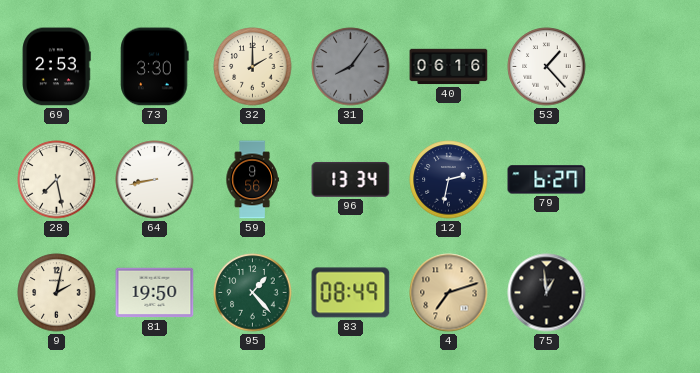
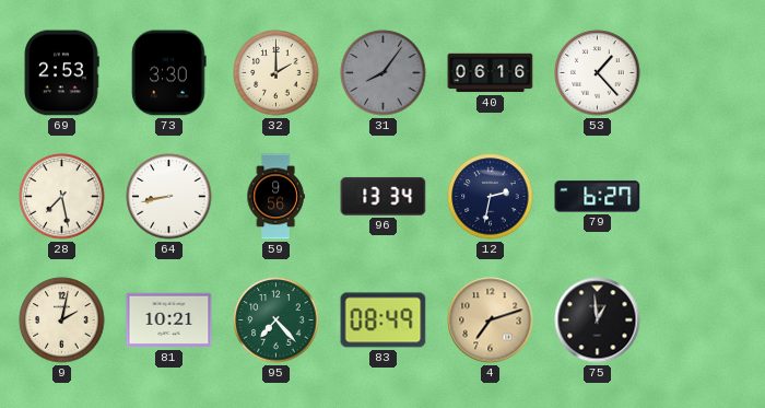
81: 19:50 -> 10:21
95: 1:23 -> 7:23
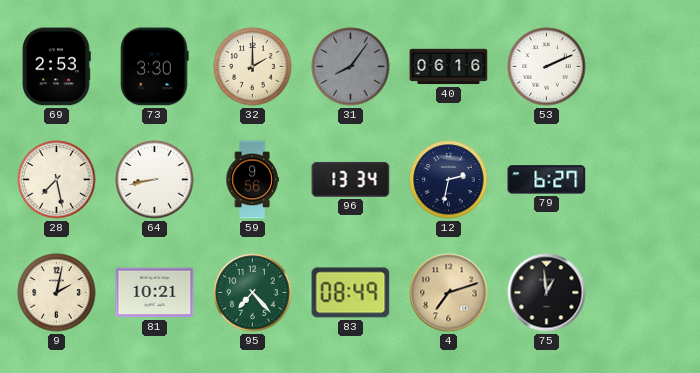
53: 1:23 -> 2:11
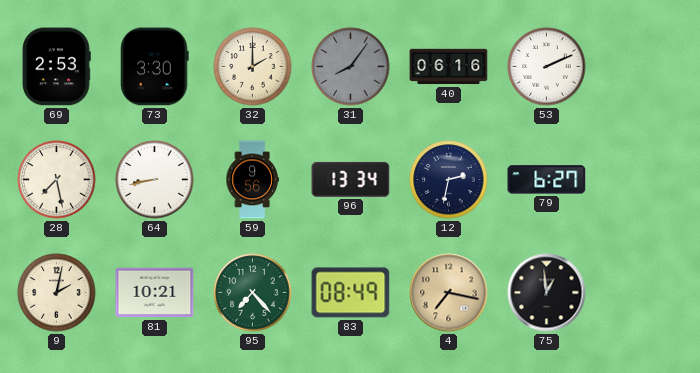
4: 7:12 -> 7:17
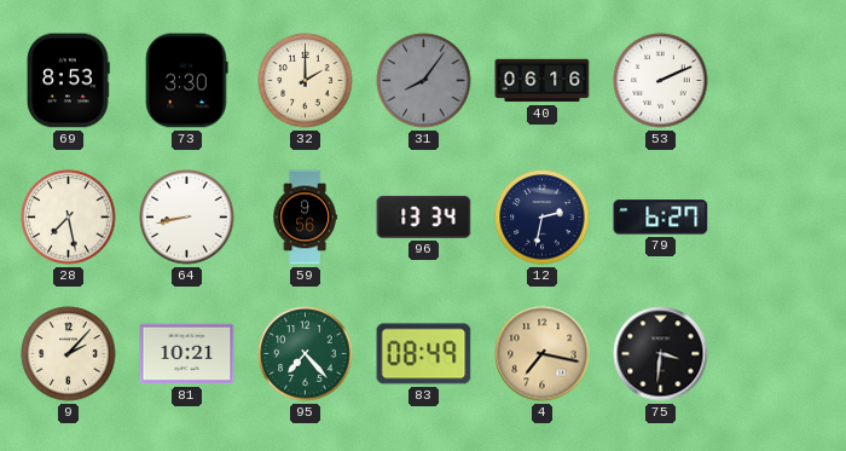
69: 2:53 -> 8:53
9: 2:02 -> 2:07
75: 12:59 -> 3:31
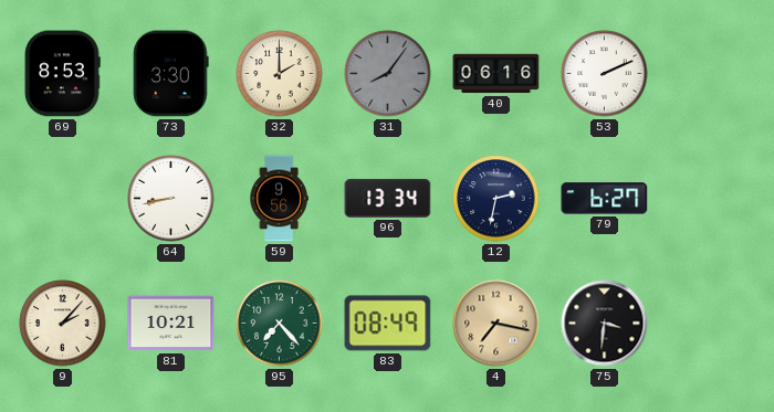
28: 7:28 -> none
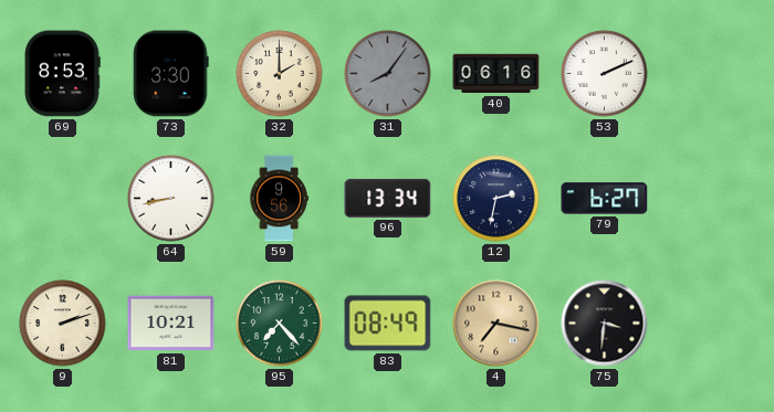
9: 2:07 -> 2:12
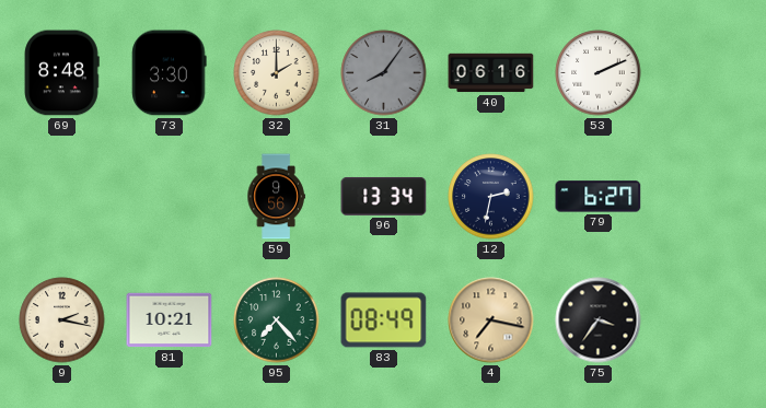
69: 8:53 -> 8:48
64: 8:43 -> none
9: 2:12 -> 2:17
75: 3:31 -> 3:36
